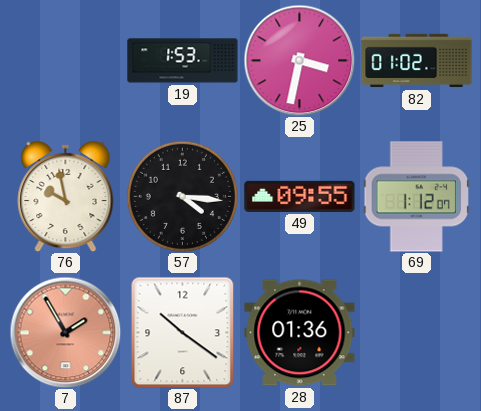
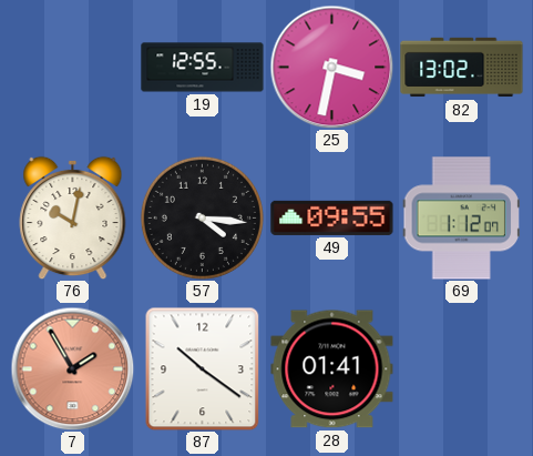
19: 1:53 -> 12:55
82: 01:02 -> 13:02
76: 9:58 -> 10:02
28: 01:36 -> 01:41
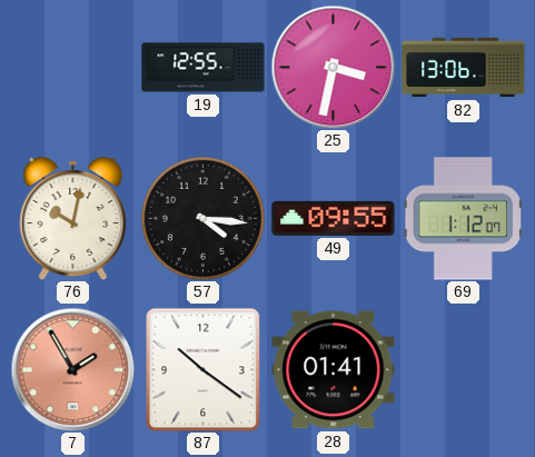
82: 13:02 -> 13:06
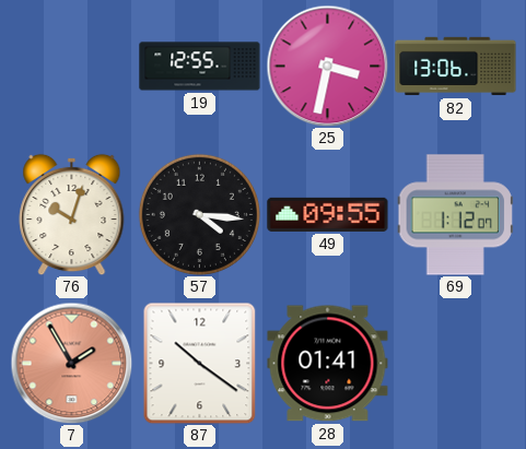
76: 10:02 -> 10:03
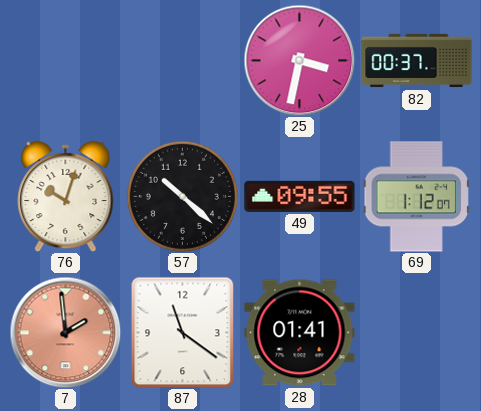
19: 12:55 -> none
82: 13:06 -> 00:37
57: 4:16 -> 10:22
7: 1:55 -> 1:59
87: 10:21 -> 11:21
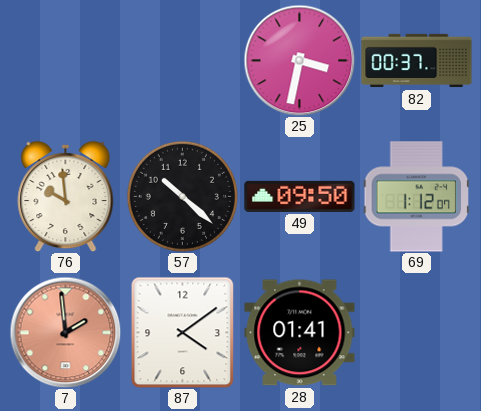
76: 10:03 -> 9:59
49: 09:55 -> 09:50
87: 11:21 -> 4:09
